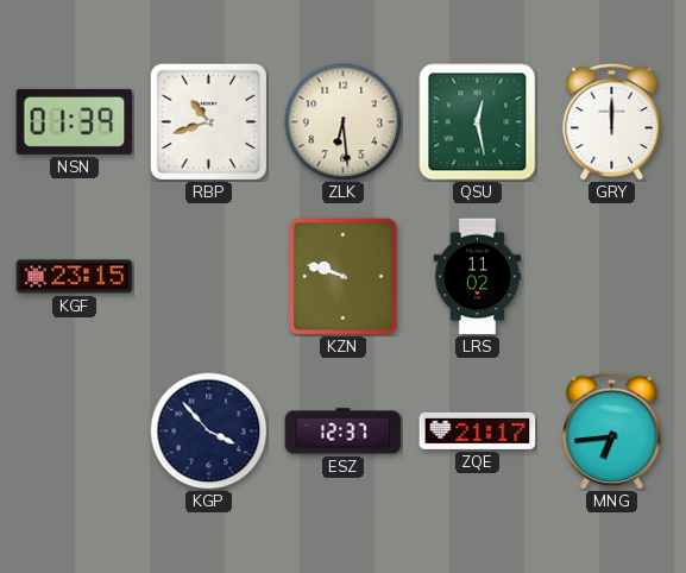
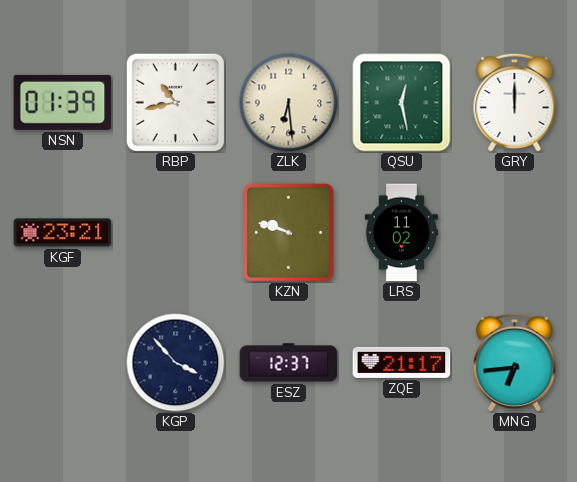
RBP: 10:42 -> 10:43
KGF: 23:15 -> 23:21
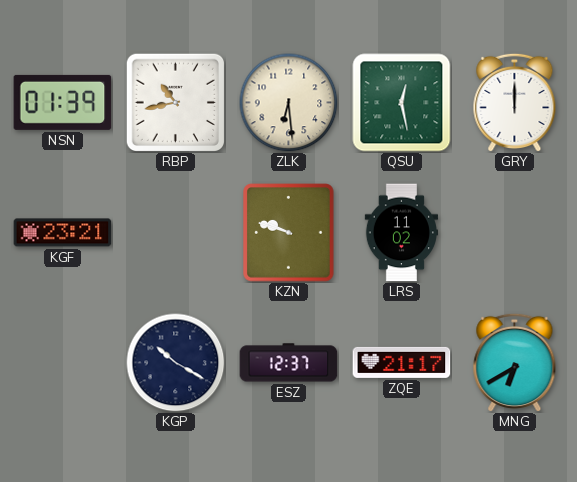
KGP: 3:53 -> 10:20
MNG: 6:44 -> 6:40
